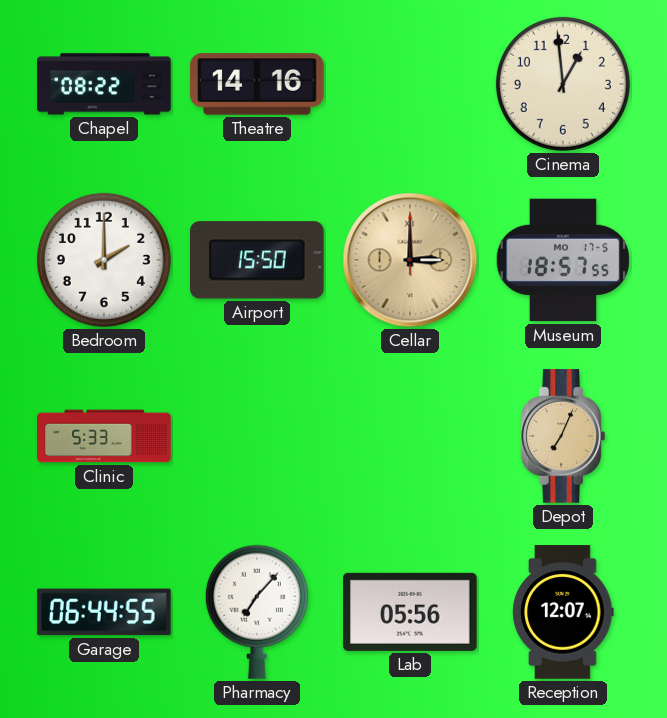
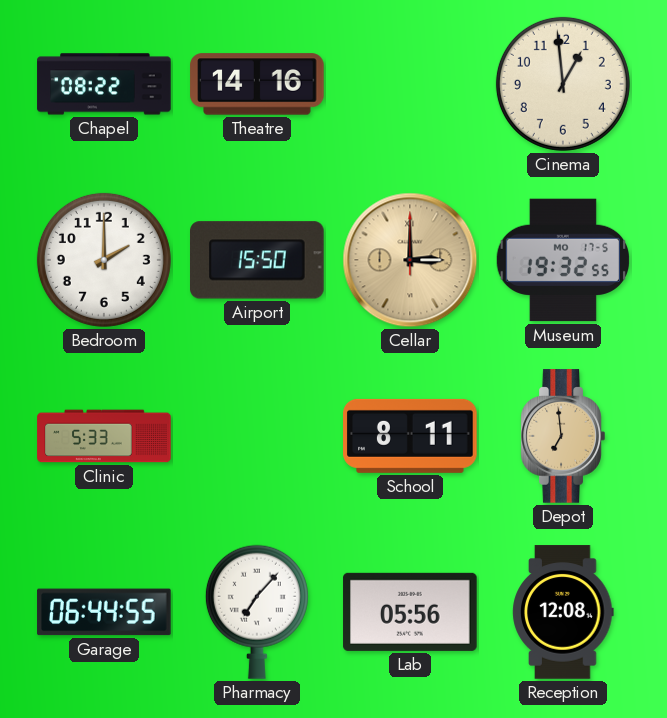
Museum: 18:57 -> 19:32
School: none -> 8:11
Depot: 7:04 -> 6:59
Reception: 12:07 -> 12:08
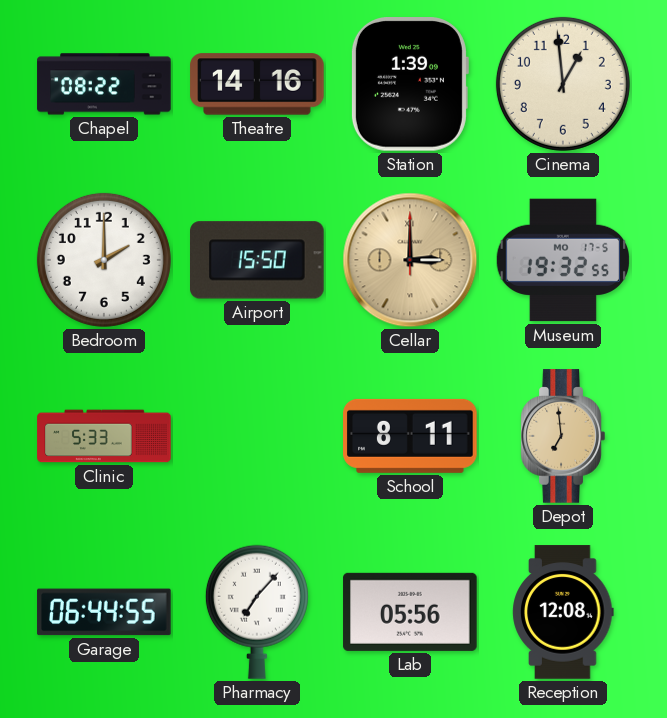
Station: none -> 1:39
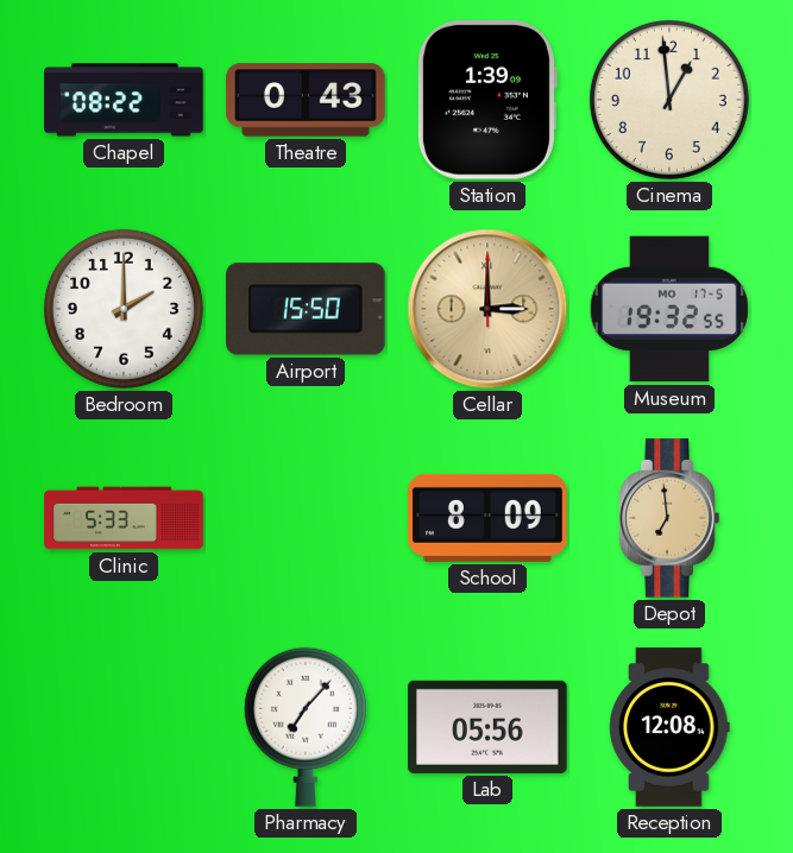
Theatre: 14:16 -> 0:43
School: 8:11 -> 8:09
Garage: 06:44 -> none
